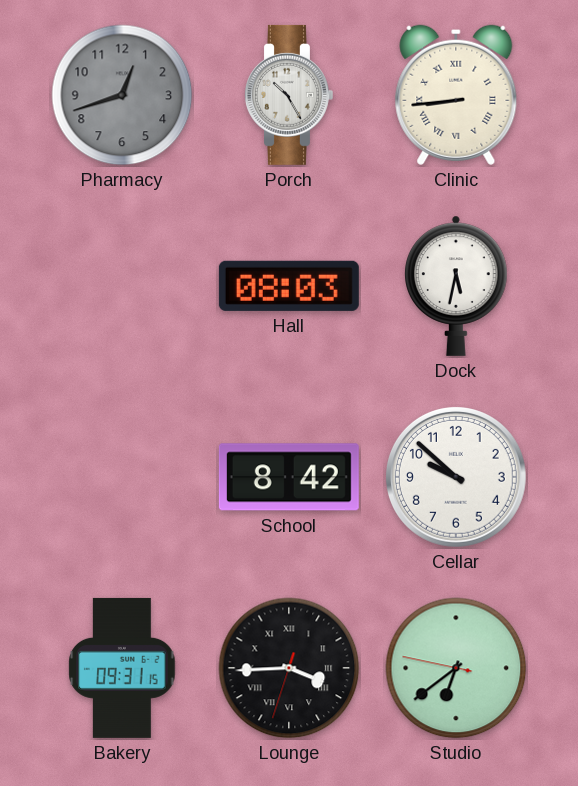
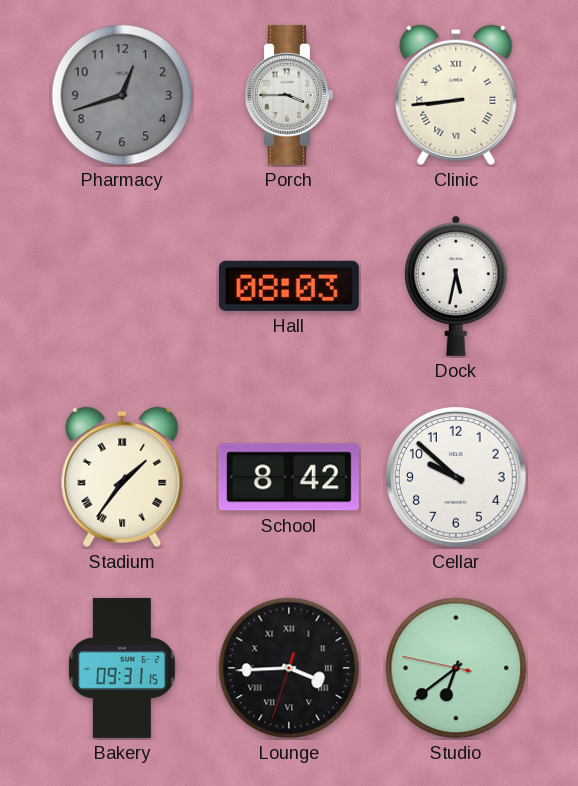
Porch: 10:25 -> 3:45
Stadium: none -> 1:36
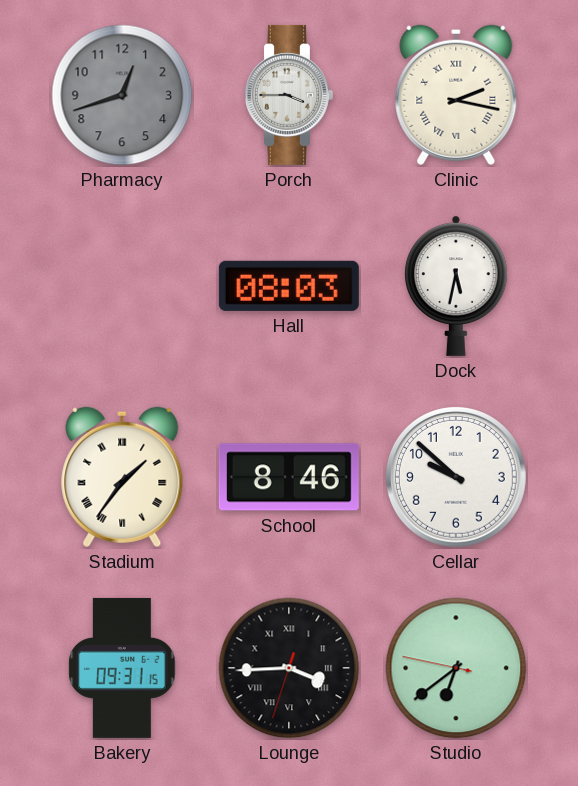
Clinic: 8:44 -> 2:17
School: 8:42 -> 8:46
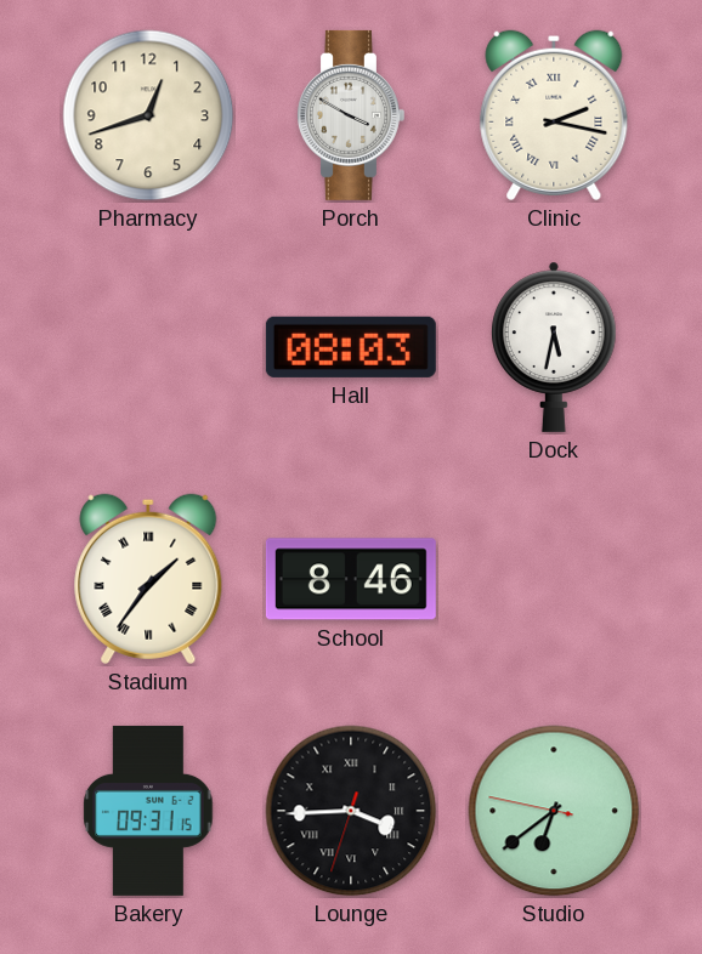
Pharmacy dial: grey -> cream
Porch: 3:45 -> 3:50
Cellar: 9:52 -> none
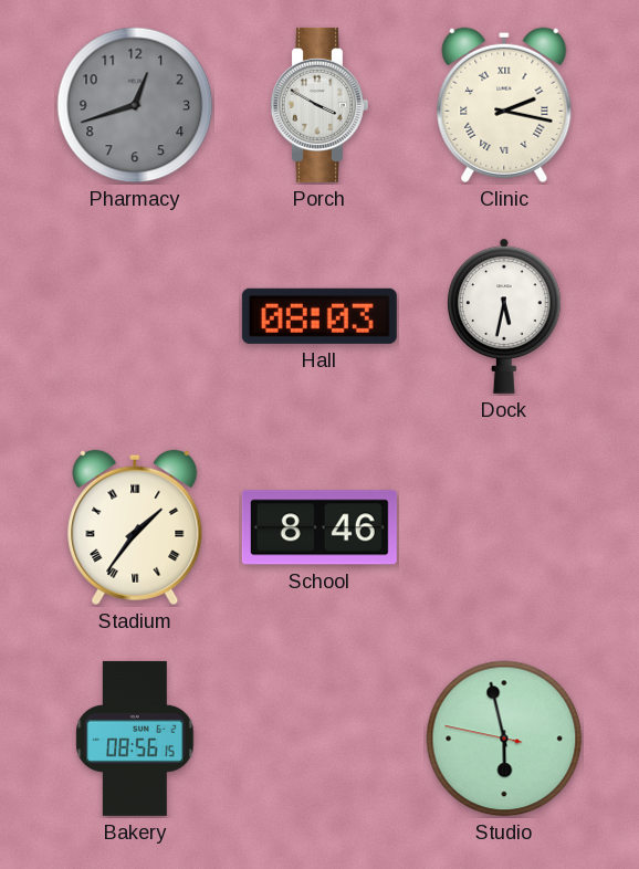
Pharmacy dial: cream -> grey
Bakery: 09:31 -> 08:56
Lounge: 3:44 -> none
Studio: 6:38 -> 5:57
